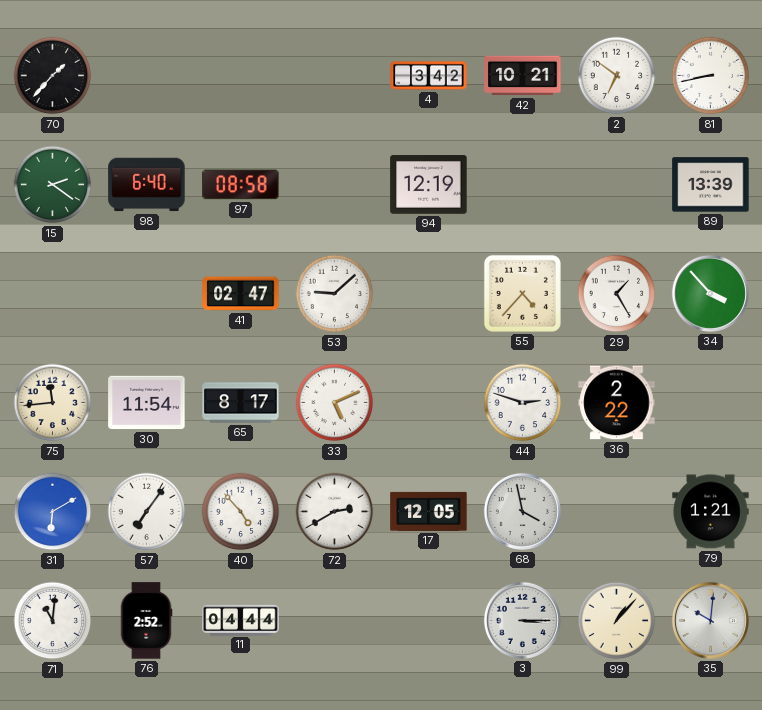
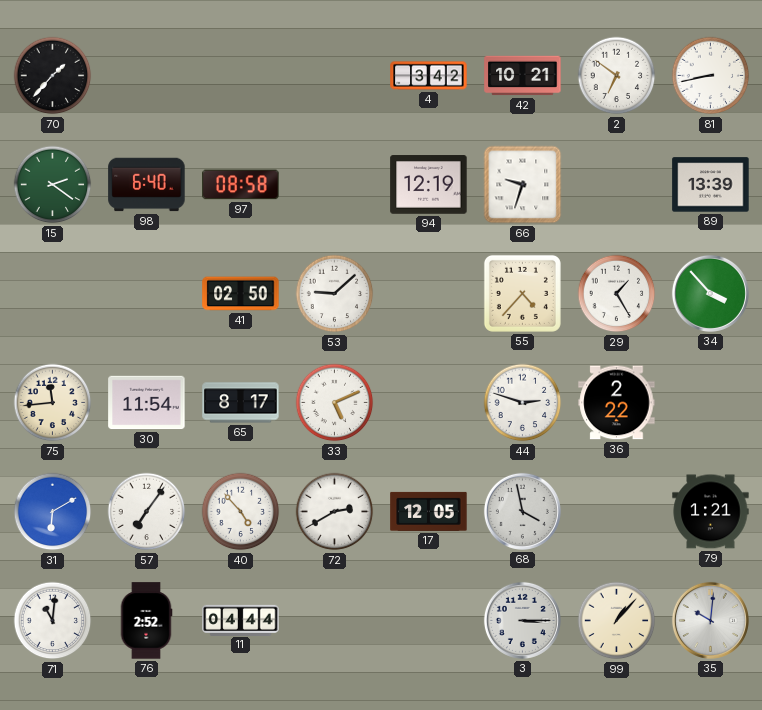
66: none -> 9:33
41: 02:47 -> 02:50
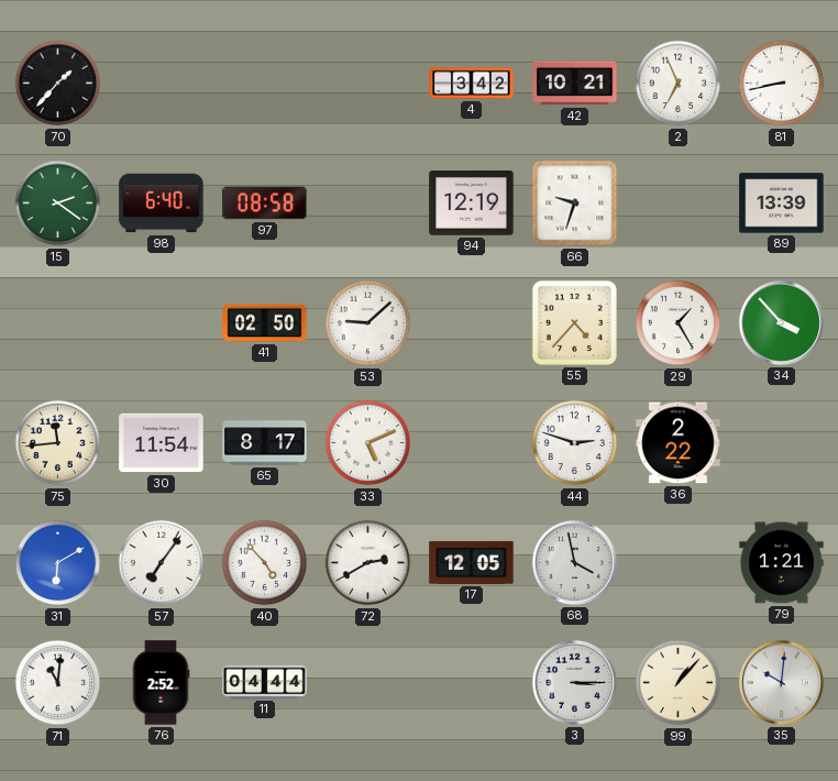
2: 6:51 -> 6:56
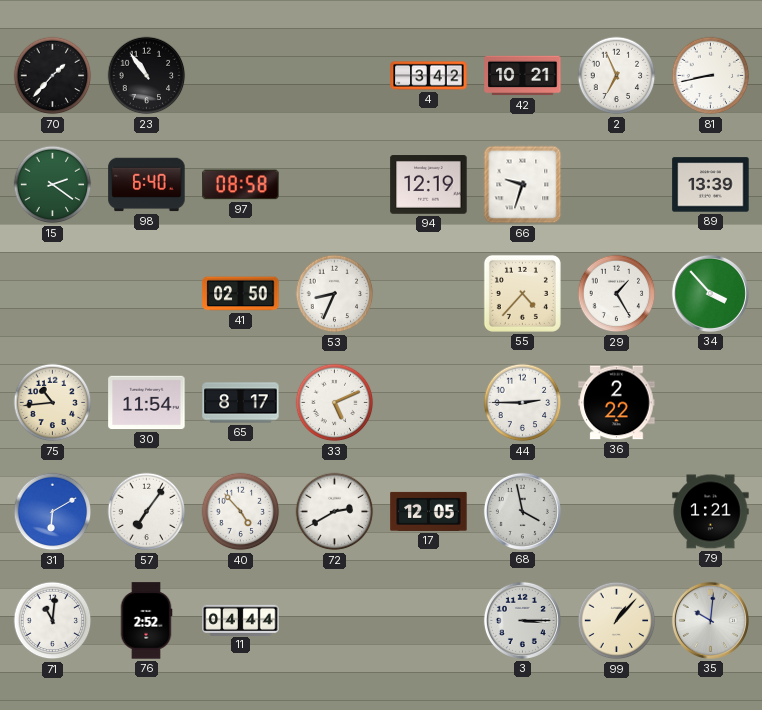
23: none -> 10:54
53: 9:08 -> 8:34
75: 11:44 -> 10:44
44: 2:48 -> 2:45
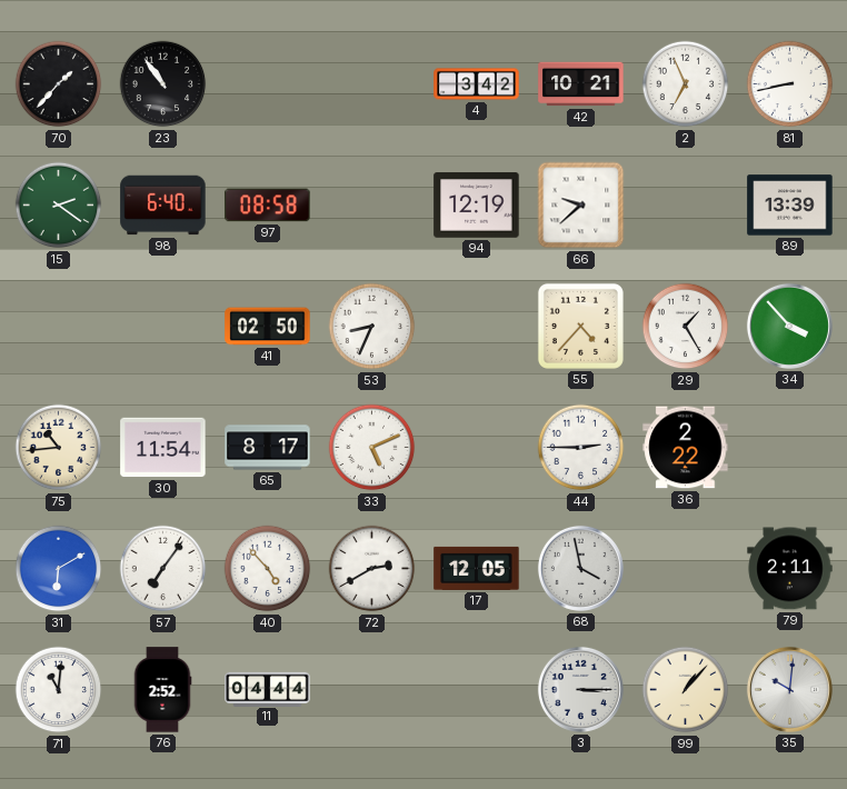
66: 9:33 -> 9:38
79: 1:21 -> 2:11
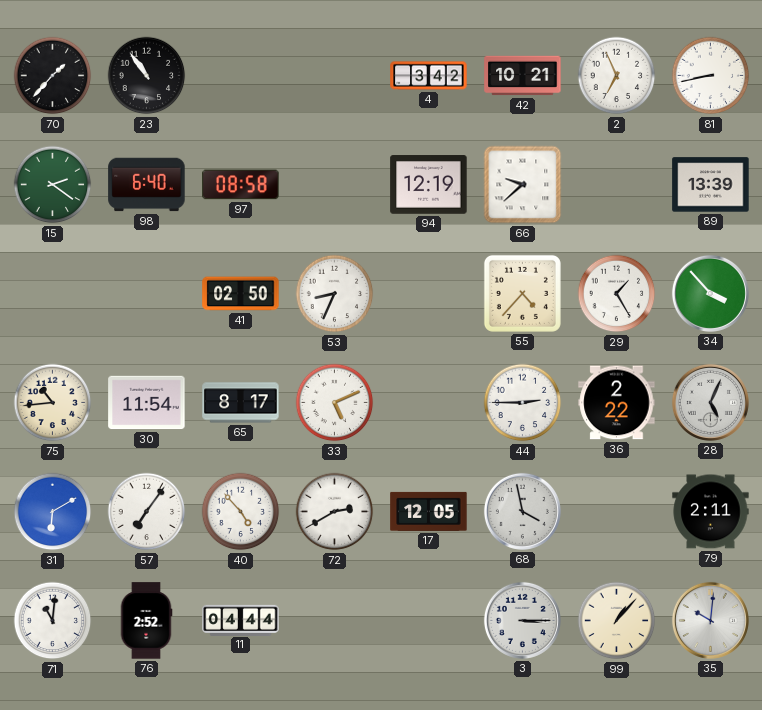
28: none -> 5:04
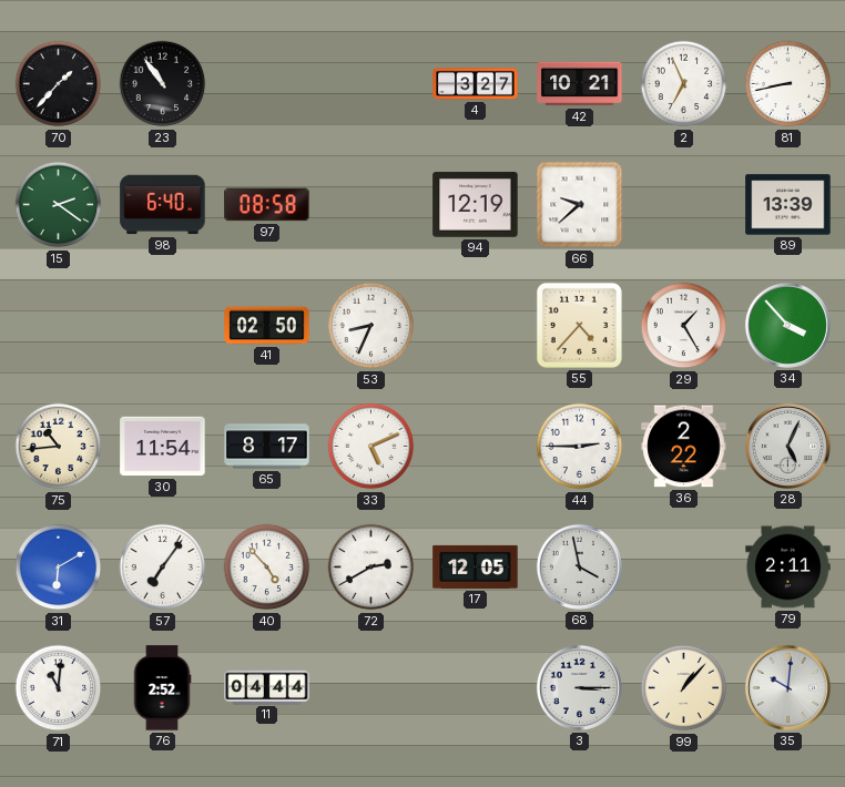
4: 3:42 -> 3:27
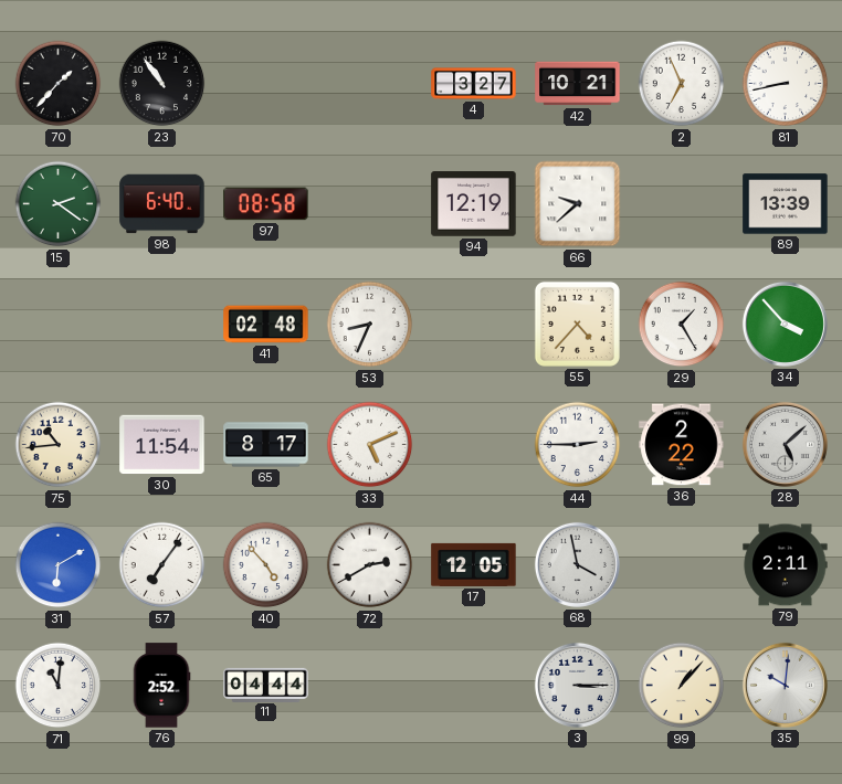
41: 02:50 -> 02:48
28: 5:04 -> 5:08
